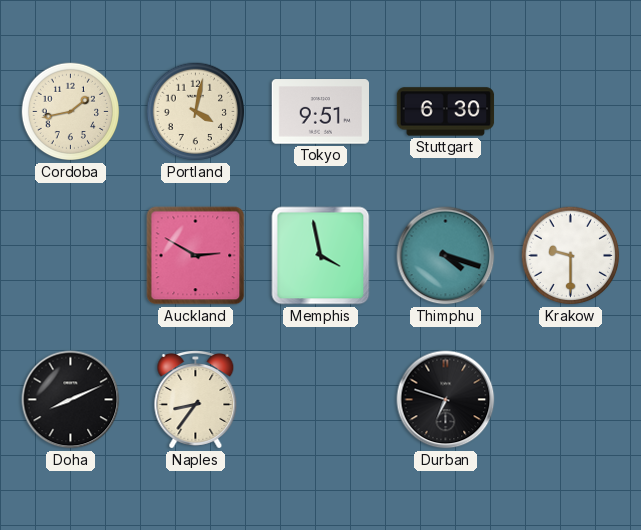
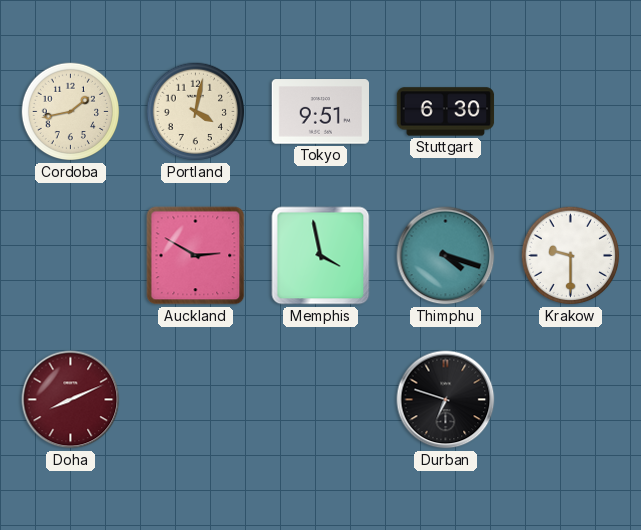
Doha dial: black -> burgundy
Naples: 8:36 -> none
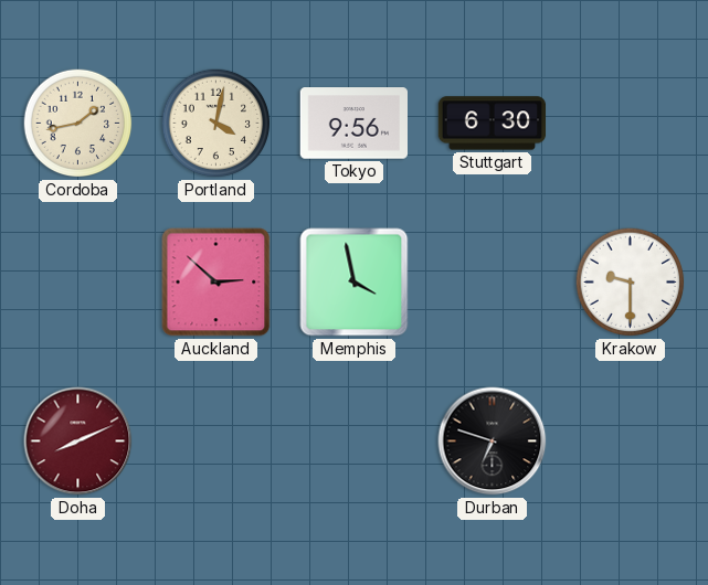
Tokyo: 9:51 -> 9:56
Auckland: 2:50 -> 2:52
Thimphu: 4:18 -> none
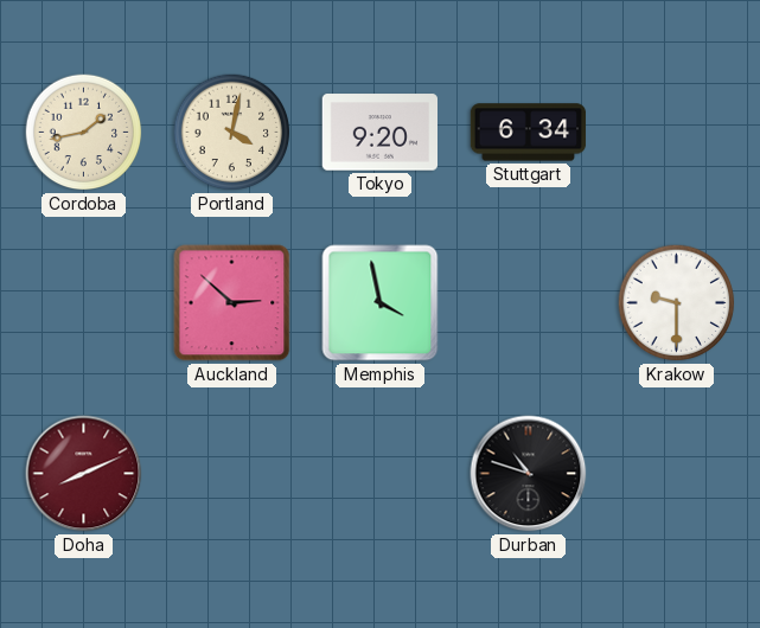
Tokyo: 9:56 -> 9:20
Stuttgart: 6:30 -> 6:34
Durban: 6:48 -> 10:48
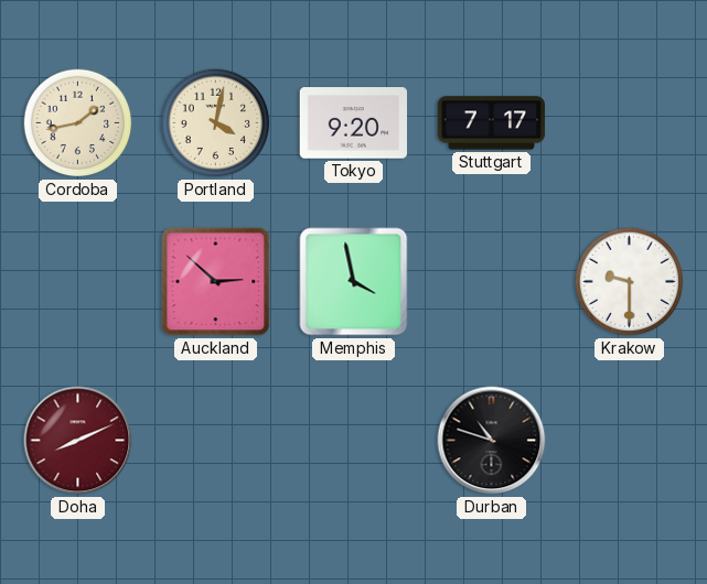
Stuttgart: 6:34 -> 7:17
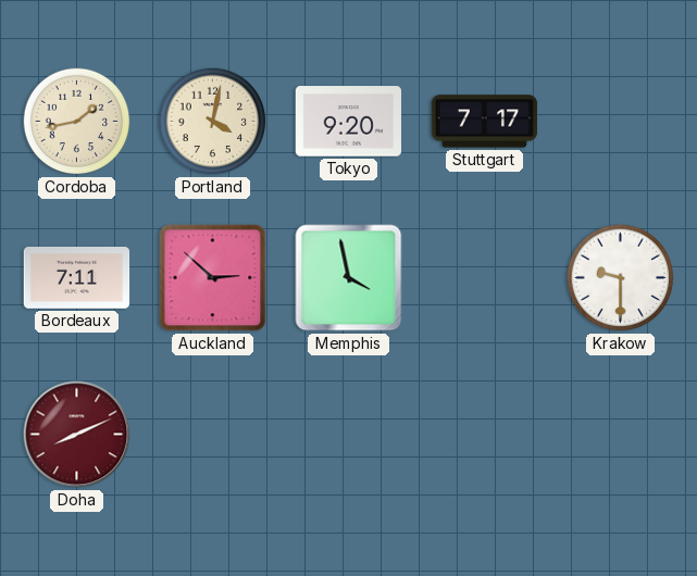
Bordeaux: none -> 7:11
Durban: 10:48 -> none
